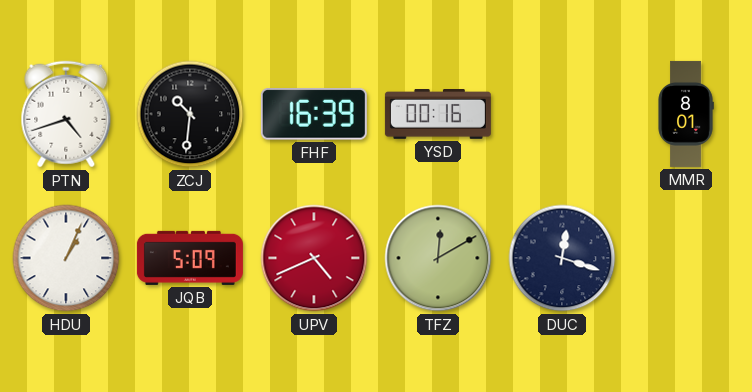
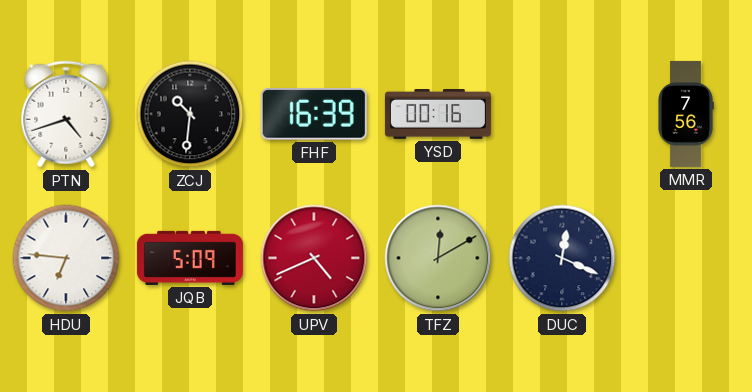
MMR: 8:01 -> 7:56
HDU: 1:04 -> 6:46
DUC: 12:18 -> 12:19
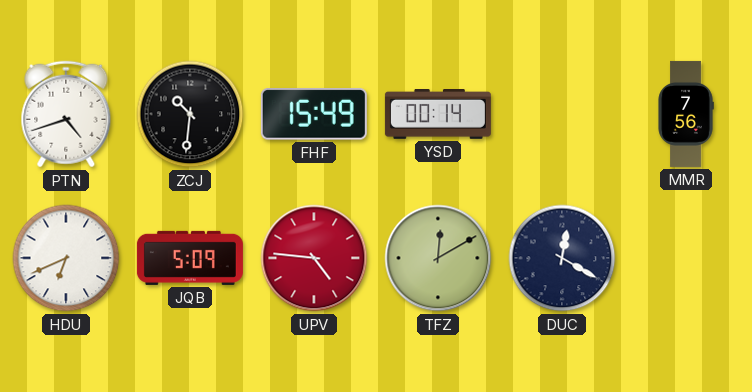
FHF: 16:39 -> 15:49
YSD: 00:16 -> 00:14
HDU: 6:46 -> 6:41
UPV: 4:41 -> 4:46
DUC: 12:19 -> 12:20
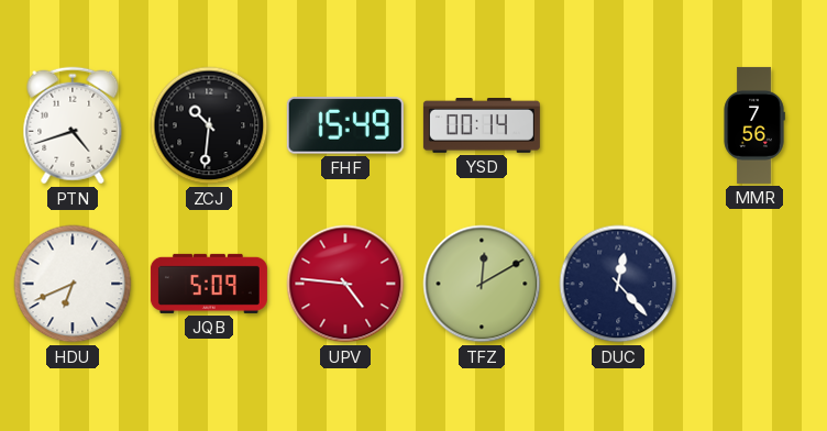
DUC: 12:20 -> 12:23
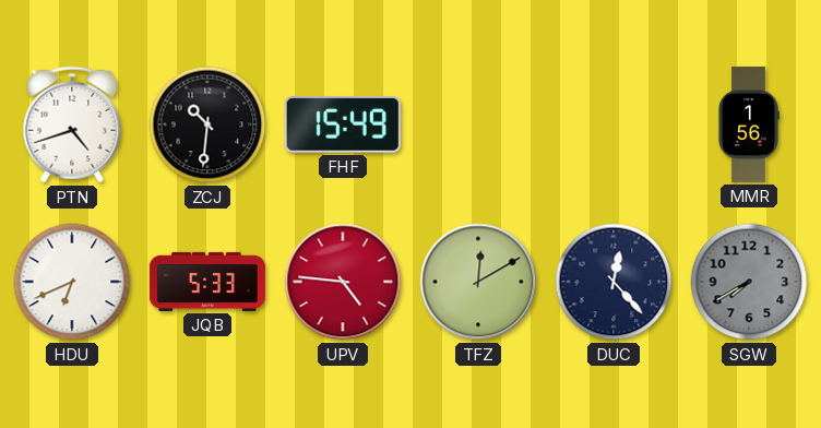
YSD: 00:14 -> none
MMR: 7:56 -> 1:56
JQB: 5:09 -> 5:33
SGW: none -> 7:40
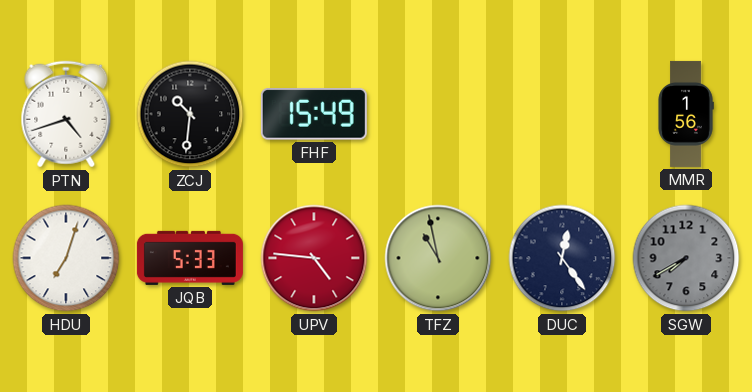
HDU: 6:41 -> 7:03
TFZ: 12:10 -> 10:58
DUC: 12:23 -> 12:24
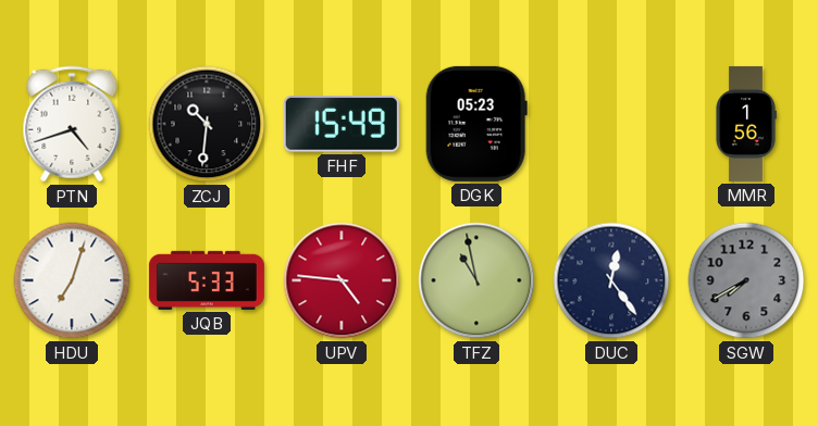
DGK: none -> 05:23
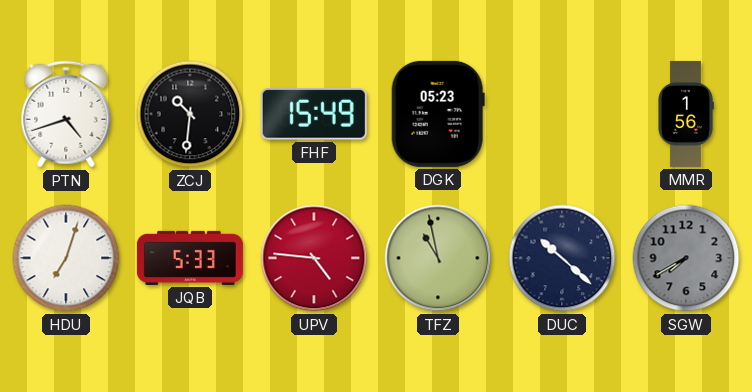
DUC: 12:24 -> 10:22
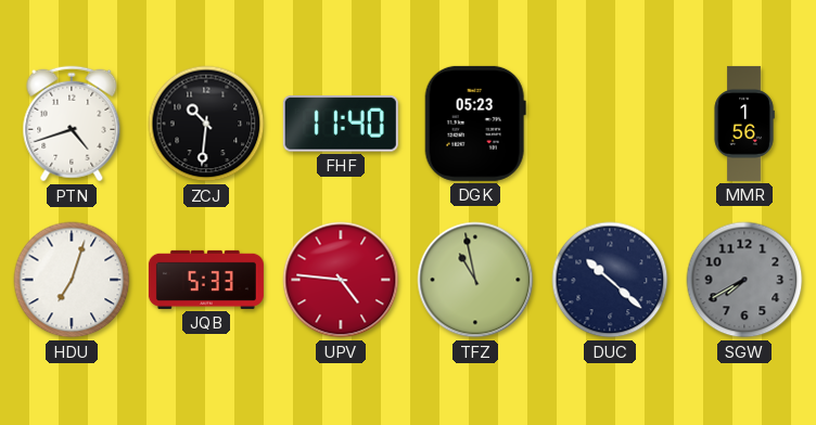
FHF: 15:49 -> 11:40
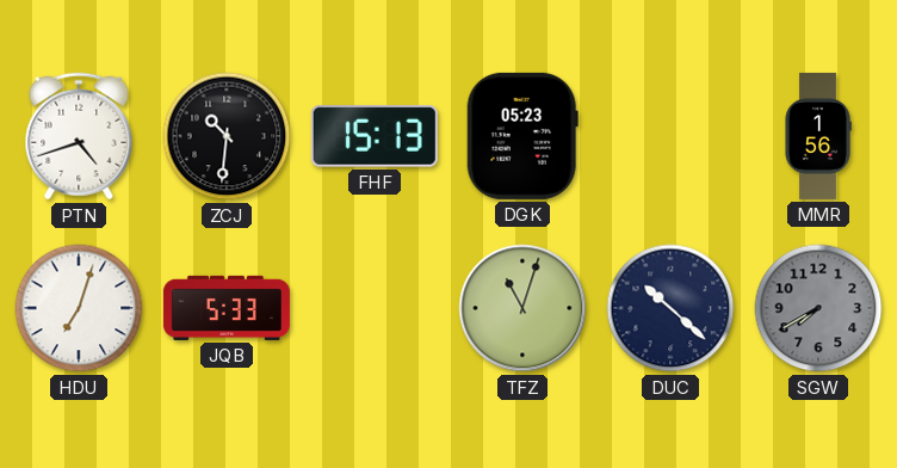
FHF: 11:40 -> 15:13
UPV: 4:46 -> none
TFZ: 10:58 -> 11:03
